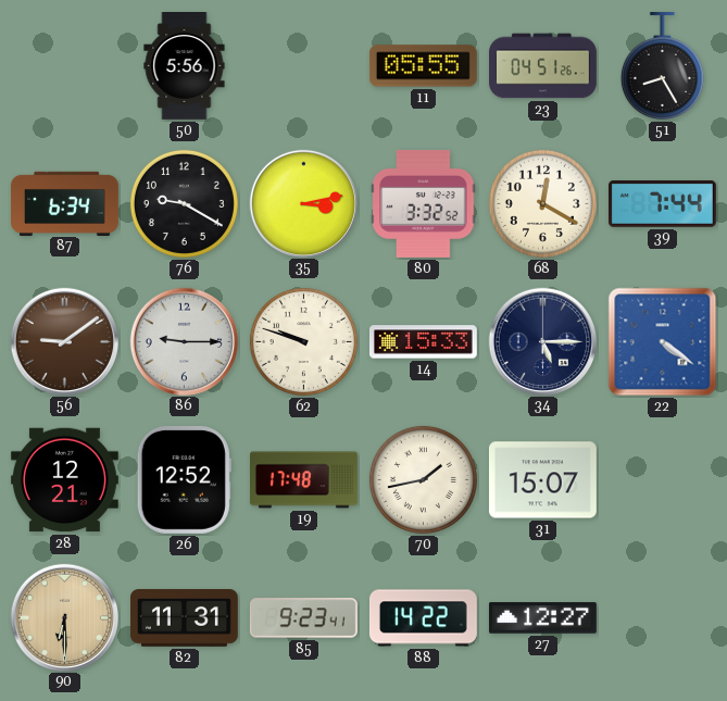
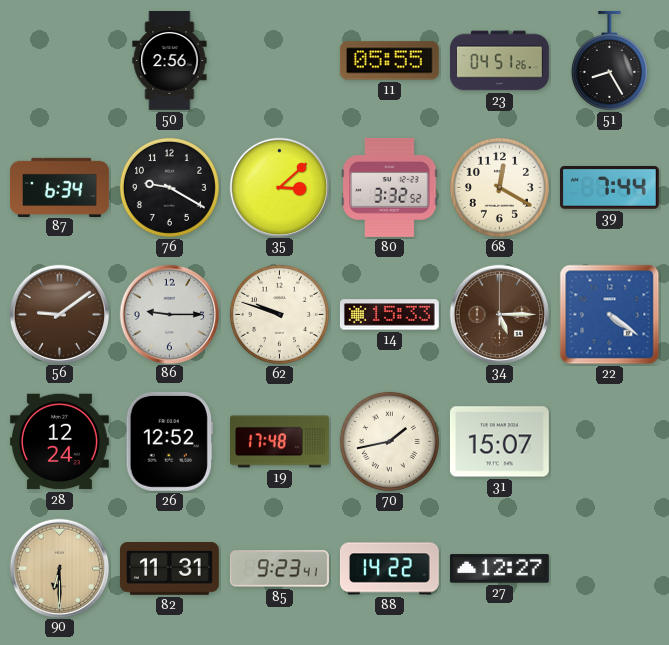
50: 5:56 -> 2:56
35: 3:13 -> 3:08
34 dial: navy -> brown
28: 12:21 -> 12:24
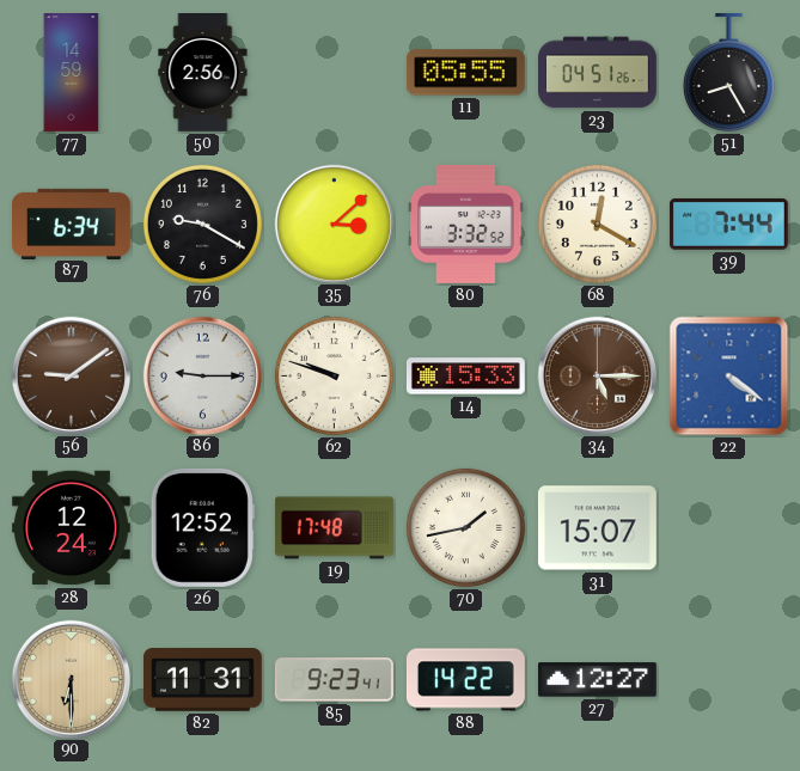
77: none -> 14:59
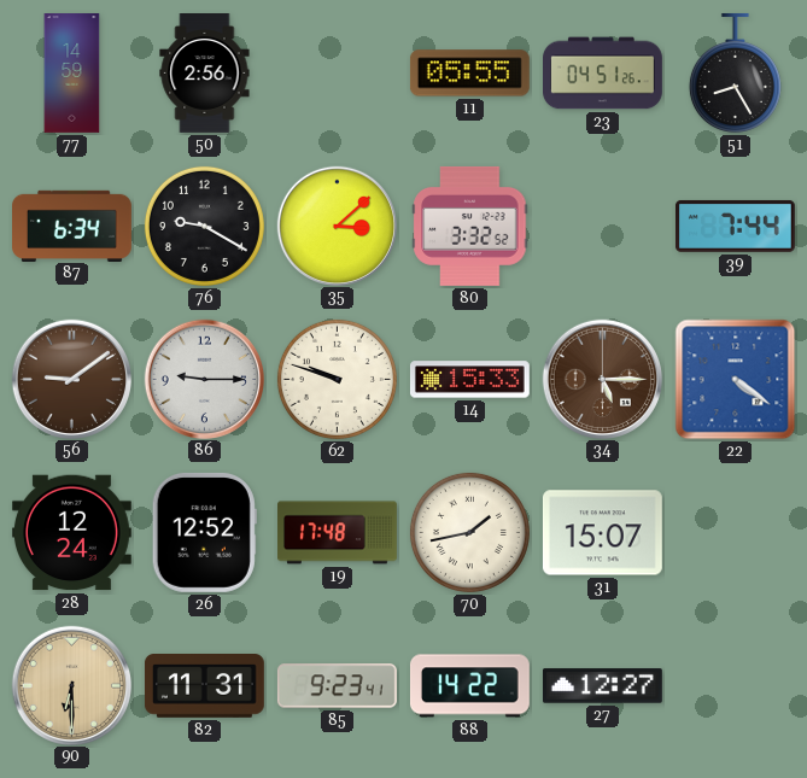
68: 12:20 -> none
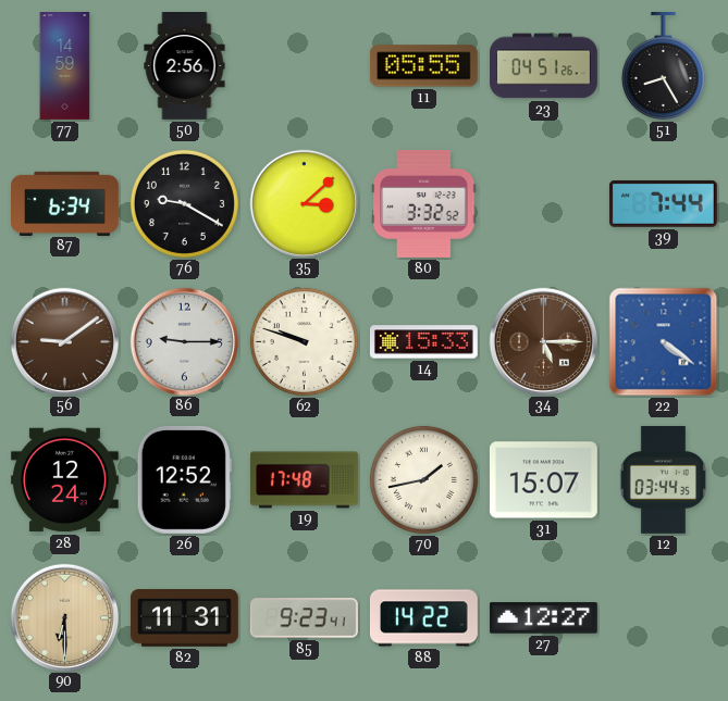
12: none -> 03:44
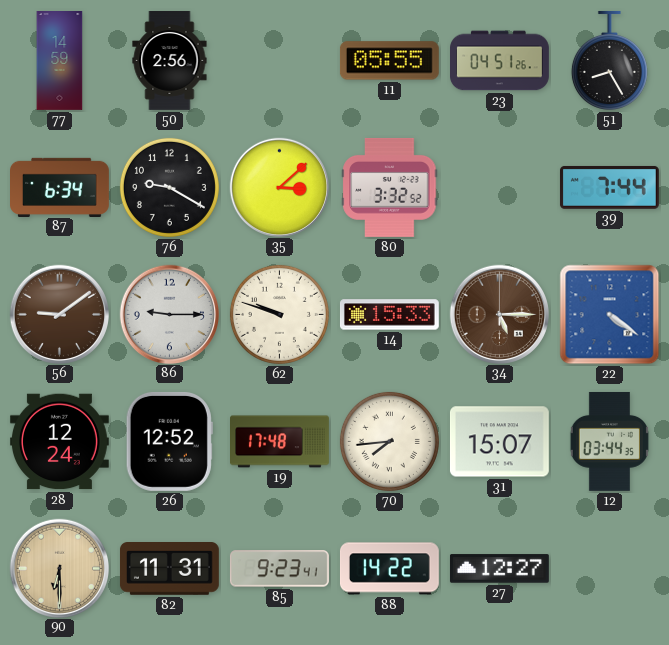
70: 1:43 -> 7:44
